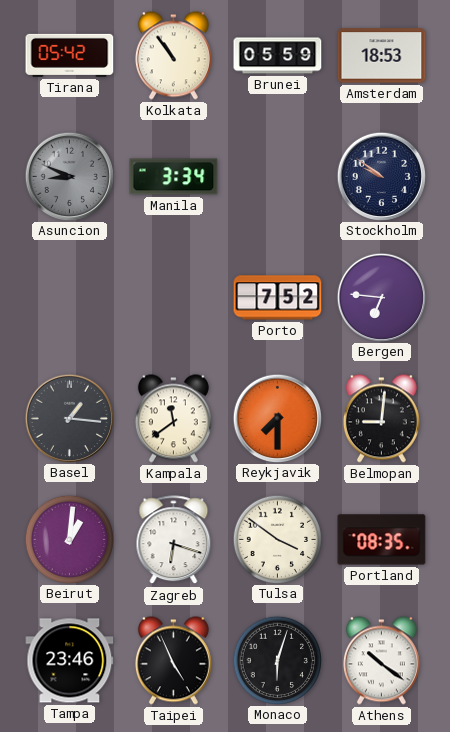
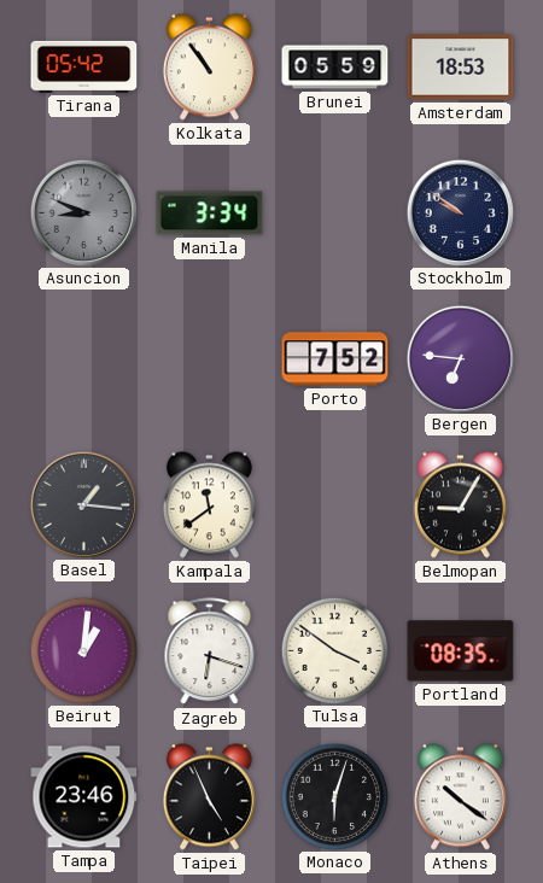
Reykjavik: 7:30 -> none
Belmopan: 9:01 -> 9:05
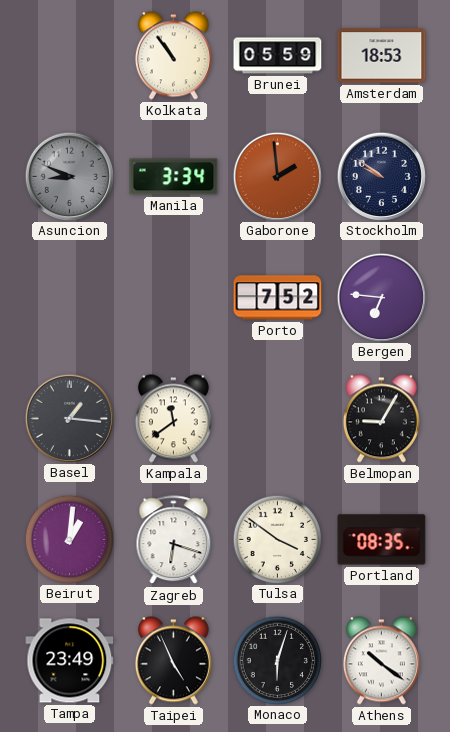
Tirana: 05:42 -> none
Gaborone: none -> 1:59
Tampa: 23:46 -> 23:49
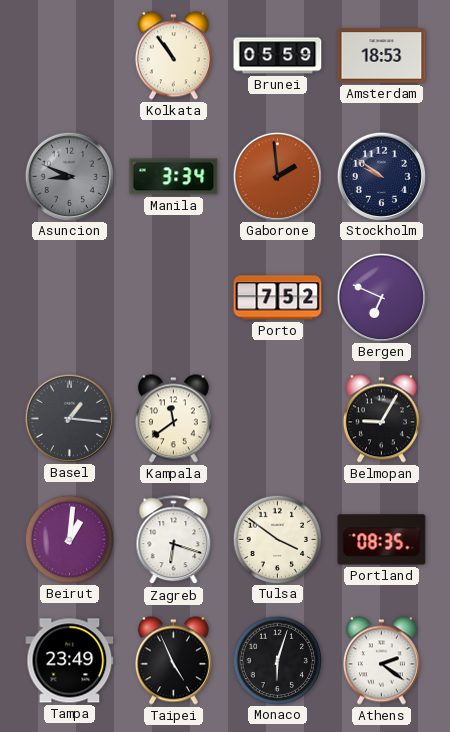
Bergen: 6:46 -> 6:49
Athens: 10:21 -> 2:21
